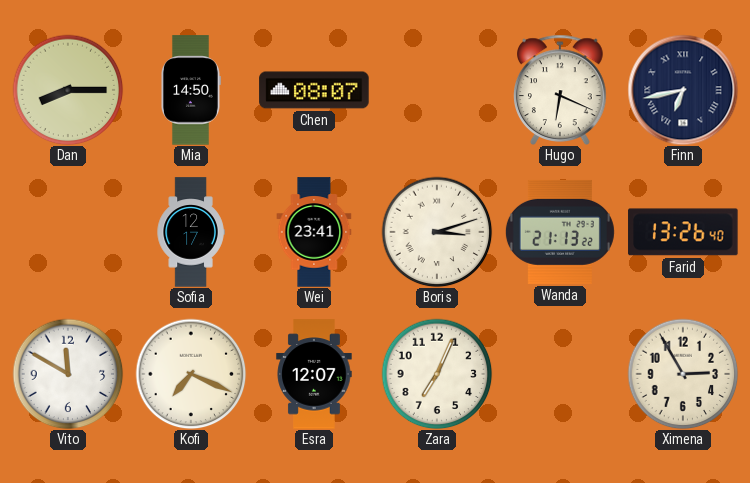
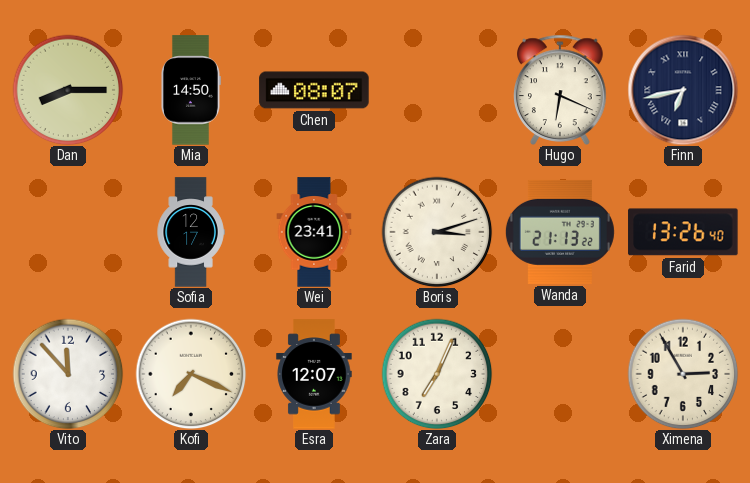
Vito: 11:50 -> 11:53
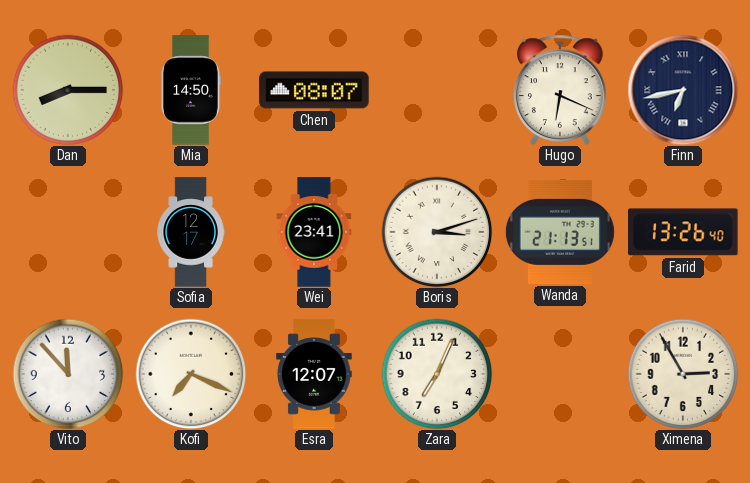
Wanda: 21:13:22 -> 21:13:51
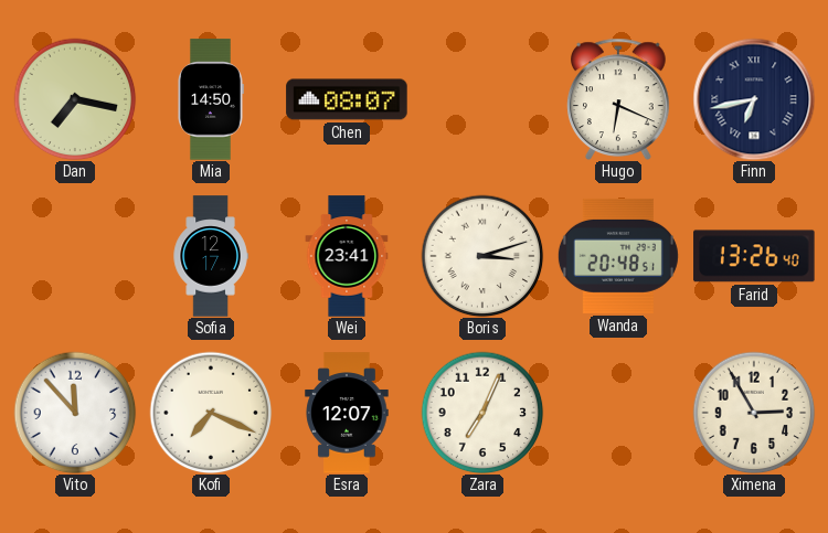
Dan: 8:15 -> 7:17
Wanda: 21:13 -> 20:48
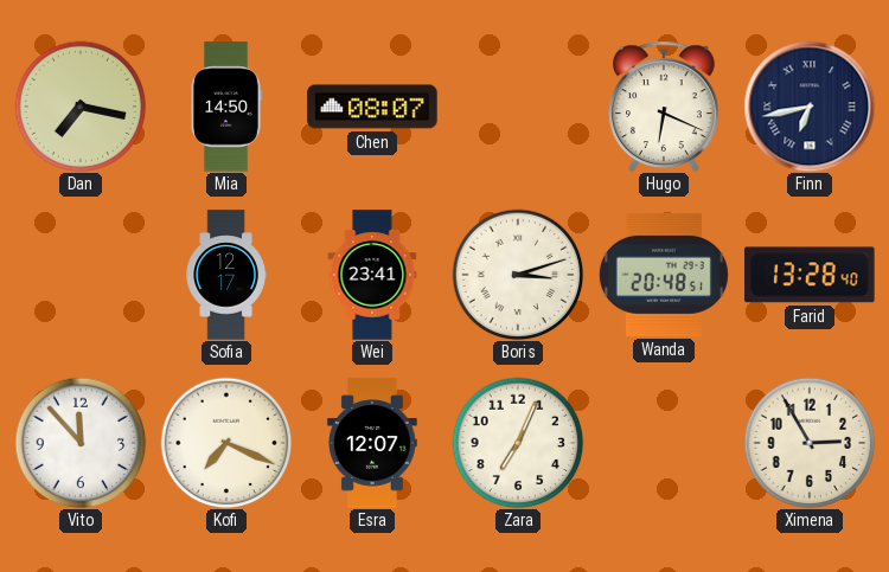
Farid: 13:26 -> 13:28
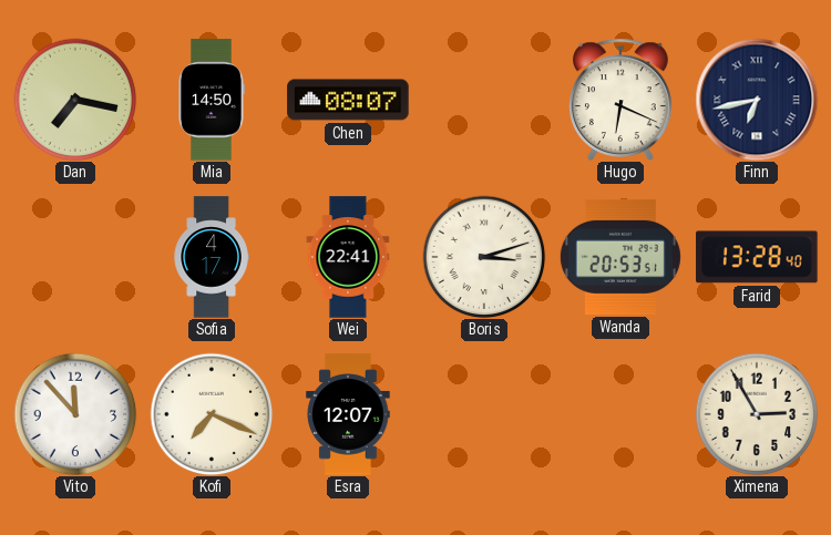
Sofia: 12:17 -> 4:17
Wei: 23:41 -> 22:41
Wanda: 20:48 -> 20:53
Zara: 7:04 -> none
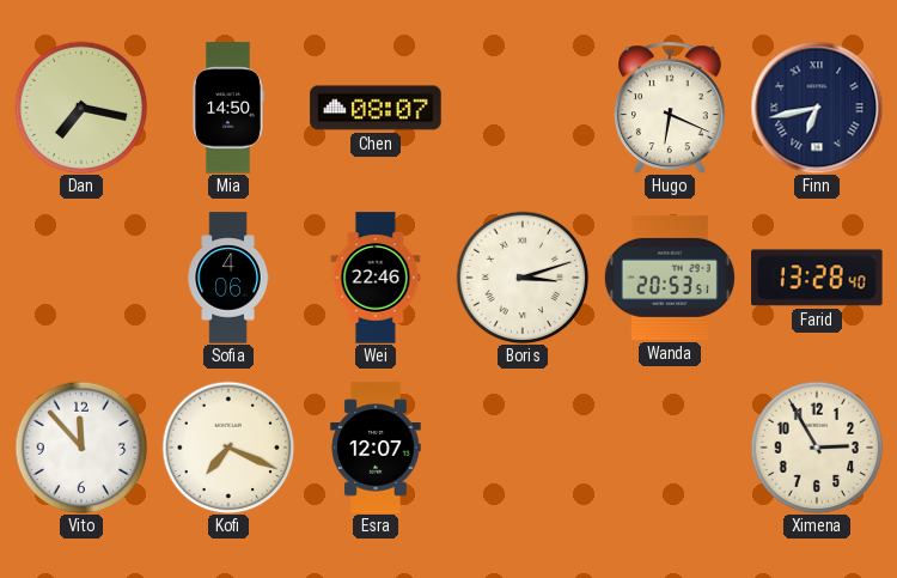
Sofia: 4:17 -> 4:06
Wei: 22:41 -> 22:46
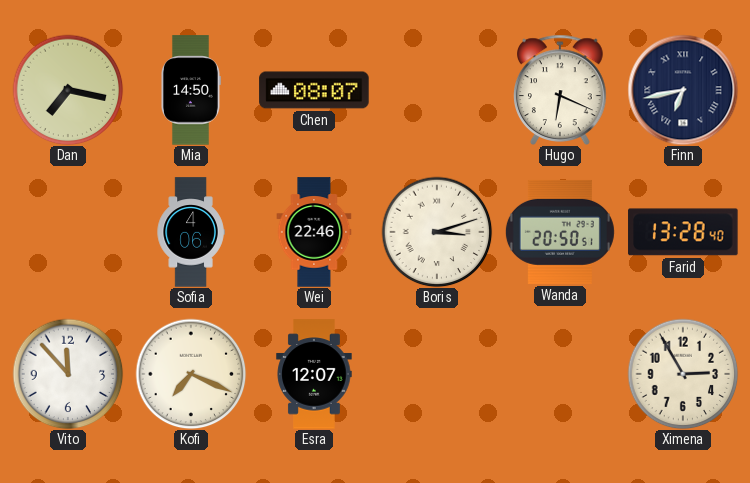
Wanda: 20:53 -> 20:50
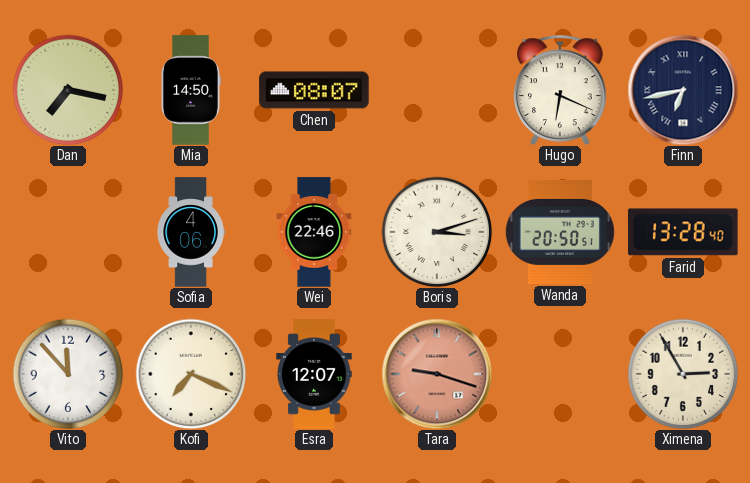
Tara: none -> 9:18
